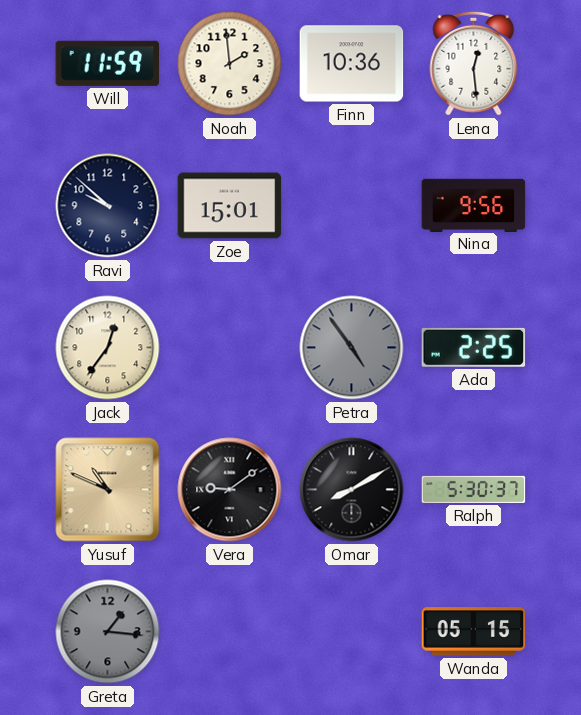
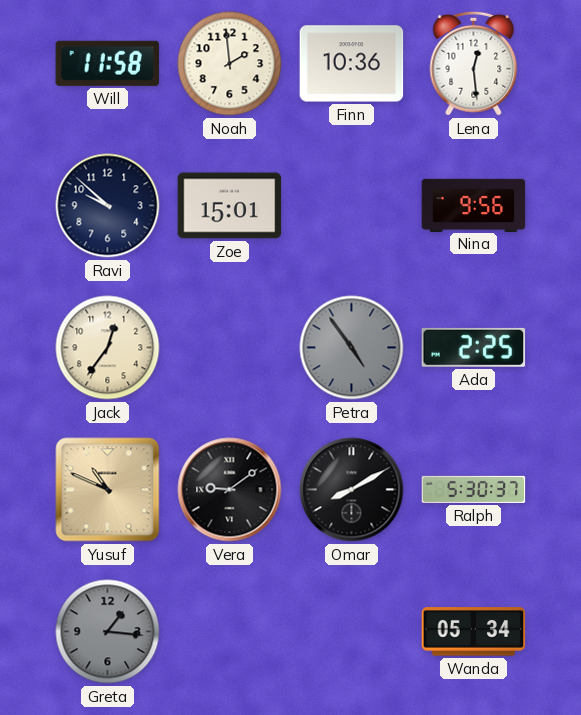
Will: 11:59 -> 11:58
Wanda: 05:15 -> 05:34
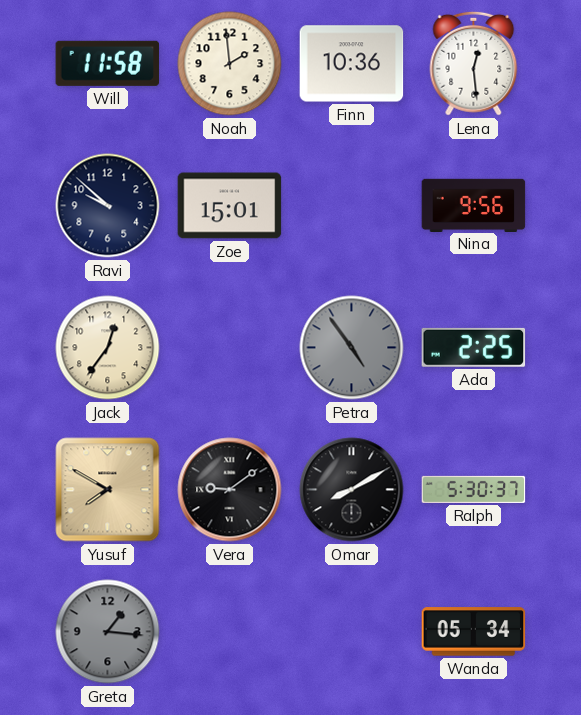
Yusuf: 10:49 -> 7:50
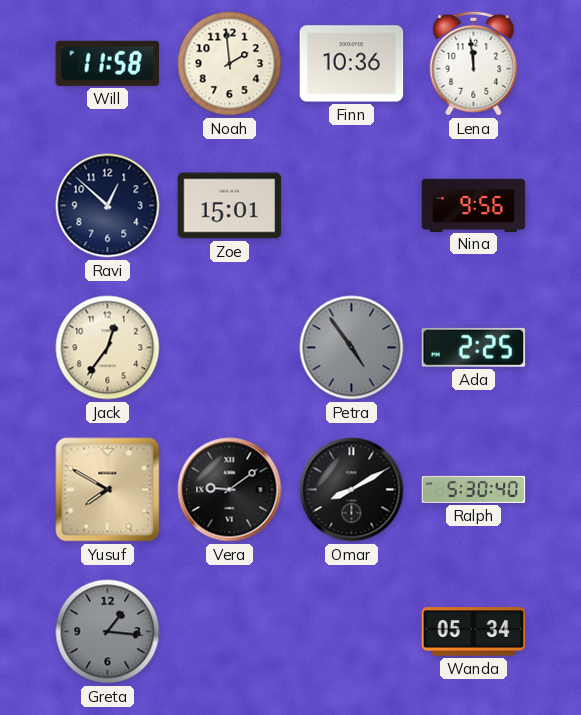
Lena: 12:29 -> 11:59
Ravi: 9:52 -> 12:52
Ralph: 5:30:37 -> 5:30:40
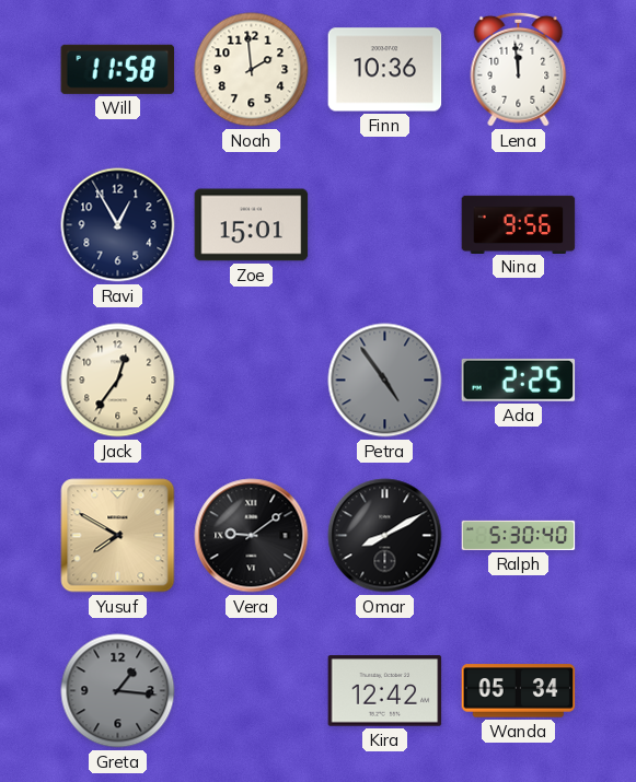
Ravi: 12:52 -> 12:55
Kira: none -> 12:42
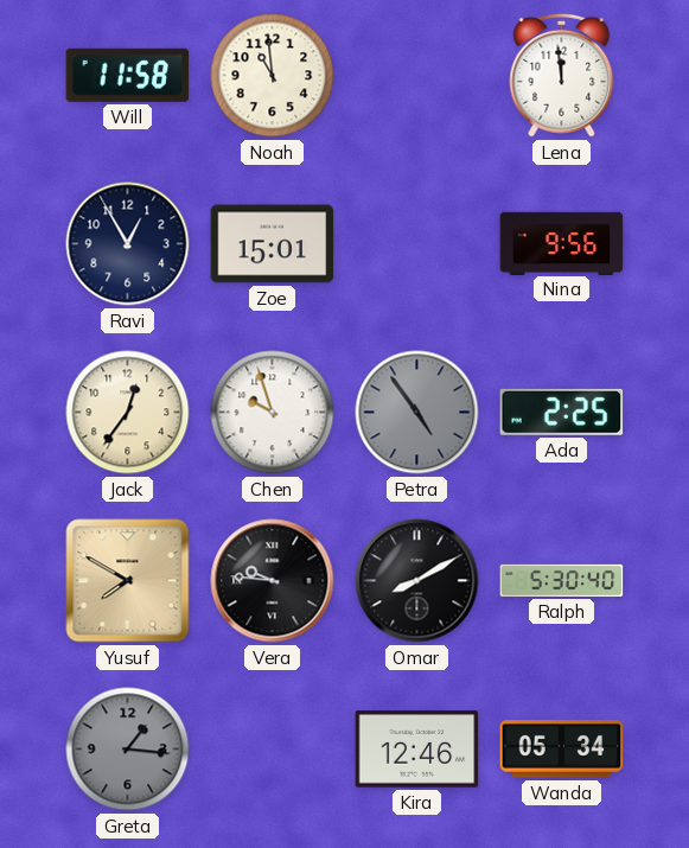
Noah: 1:59 -> 10:59
Finn: 10:36 -> none
Chen: none -> 9:57
Vera: 9:09 -> 9:46
Kira: 12:42 -> 12:46
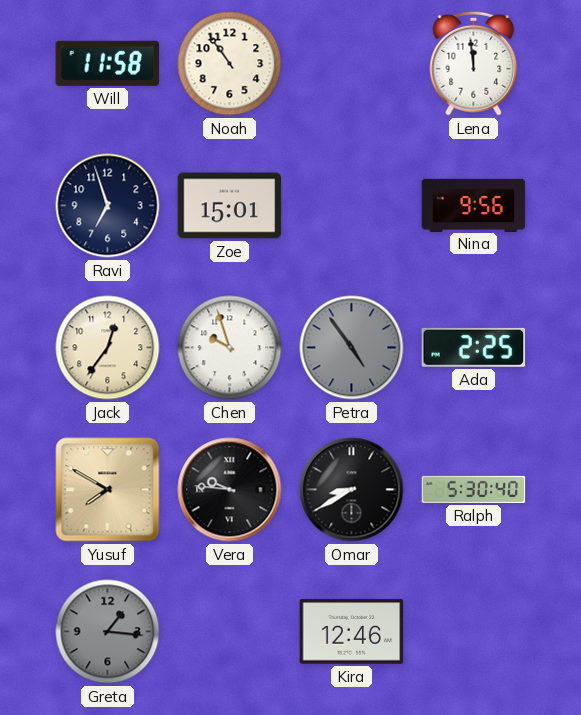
Noah: 10:59 -> 10:54
Ravi: 12:55 -> 6:57
Omar: 8:10 -> 8:40
Wanda: 05:34 -> none
